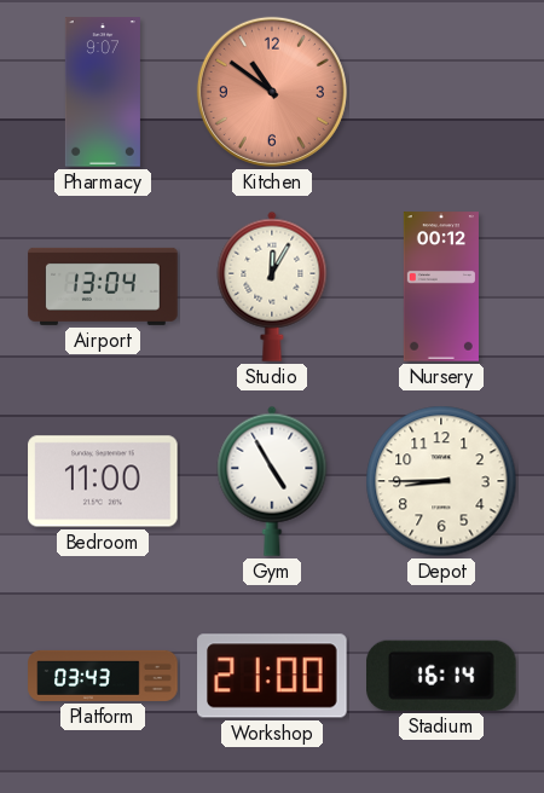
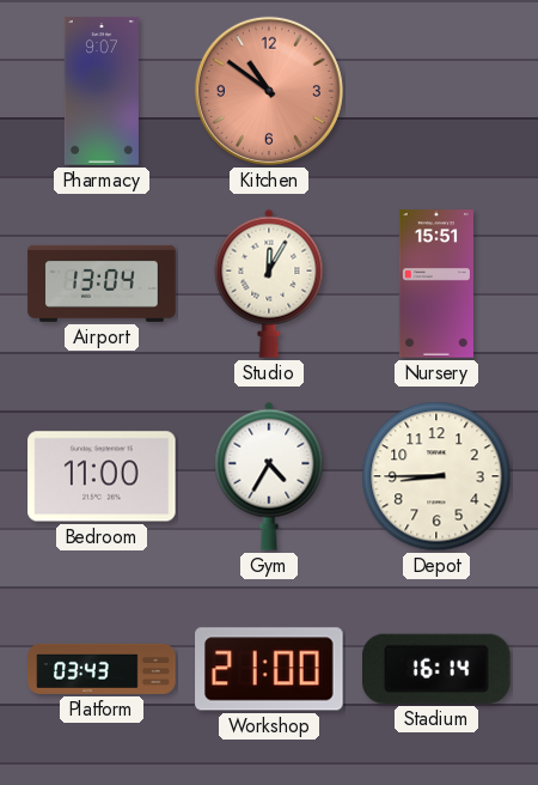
Nursery: 00:12 -> 15:51
Gym: 4:55 -> 4:35
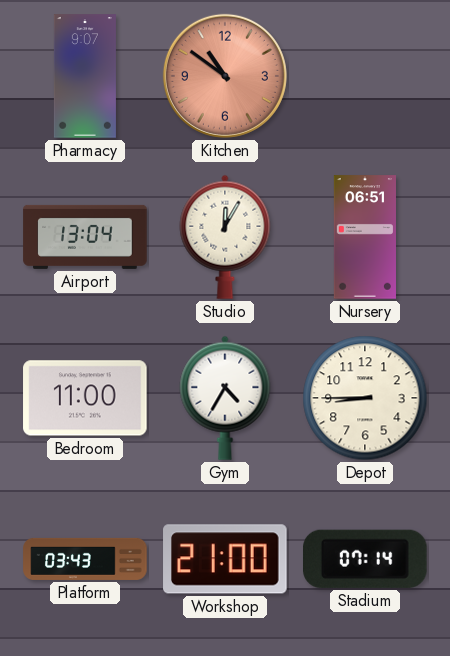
Nursery: 15:51 -> 06:51
Stadium: 16:14 -> 07:14
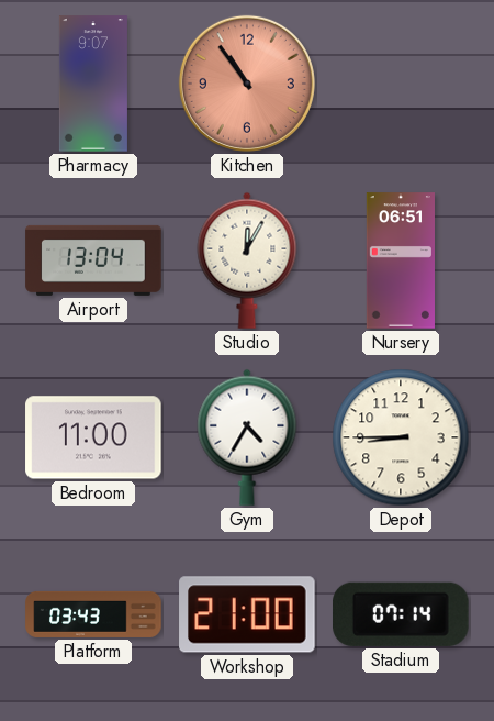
Kitchen: 10:51 -> 10:54
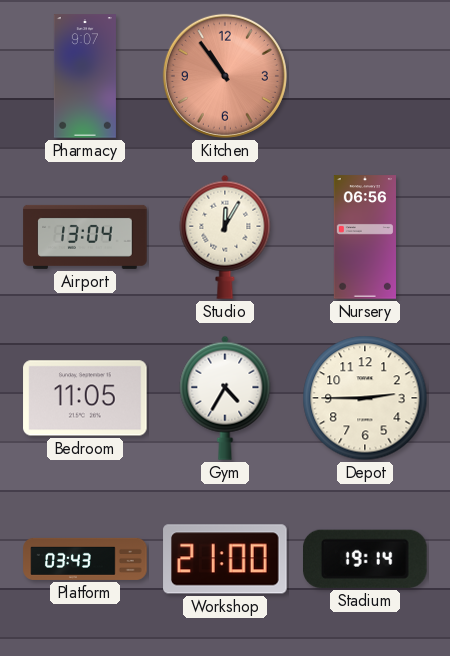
Nursery: 06:51 -> 06:56
Bedroom: 11:00 -> 11:05
Depot: 8:45 -> 2:45
Stadium: 07:14 -> 19:14
